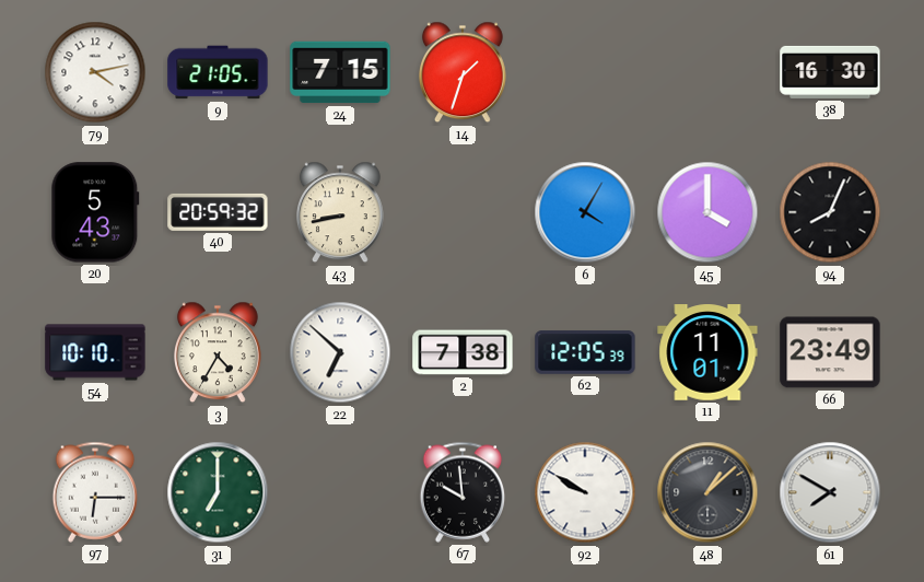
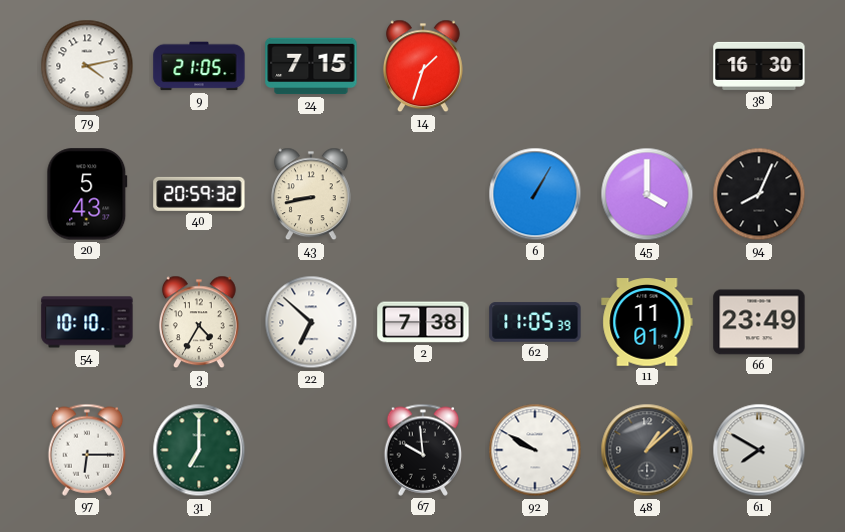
6: 4:05 -> 1:05
62: 12:05 -> 11:05
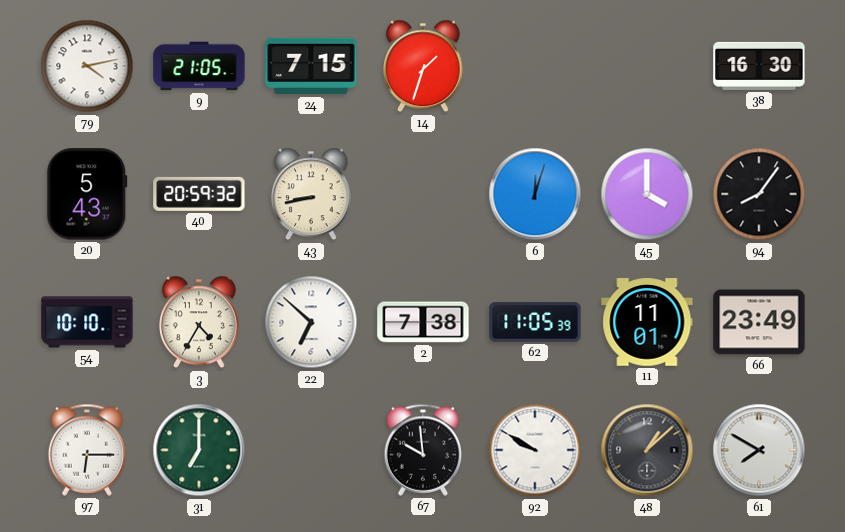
6: 1:05 -> 12:03
94: 8:04 -> 8:06
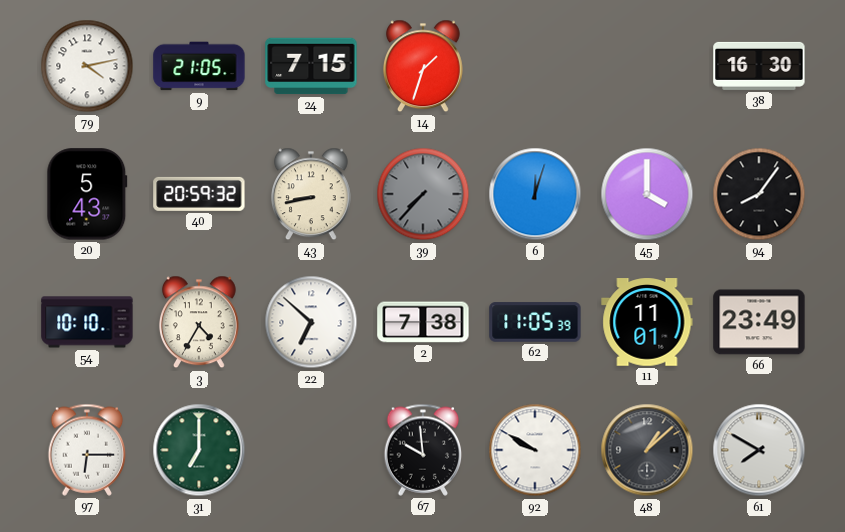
39: none -> 7:37
